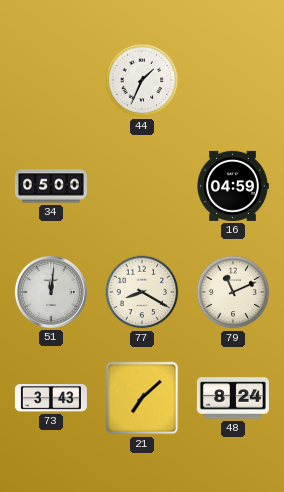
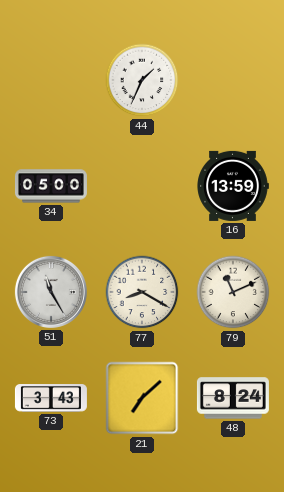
16: 04:59 -> 13:59
51: 12:01 -> 11:25
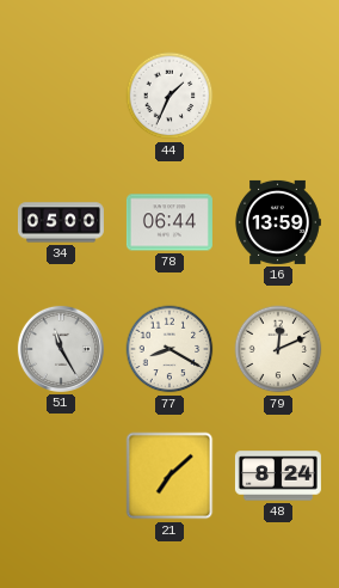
78: none -> 06:44
79: 11:11 -> 12:11
73: 3:43 -> none
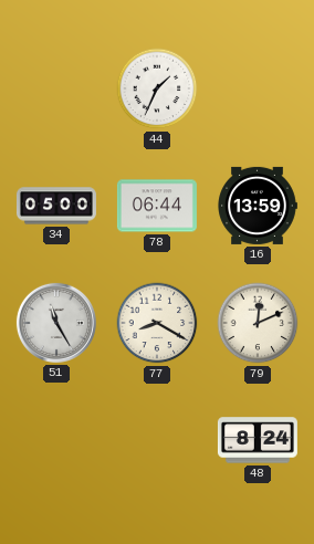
21: 7:08 -> none
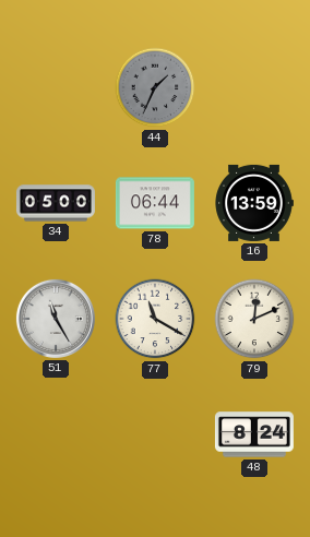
44 dial: white -> grey
77: 8:20 -> 11:20
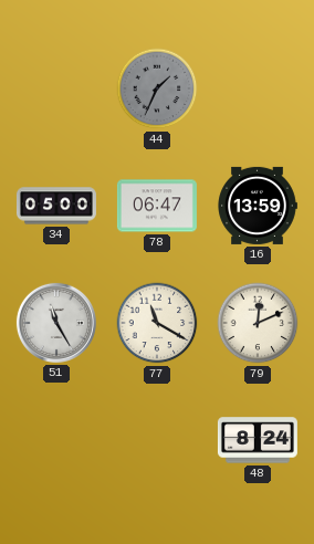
78: 06:44 -> 06:47
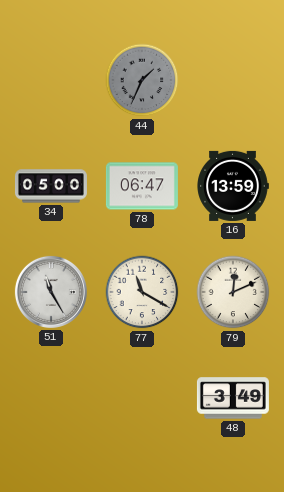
48: 8:24 -> 3:49
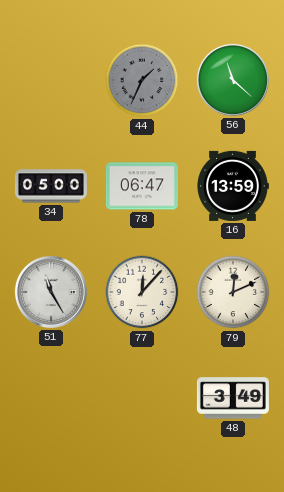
56: none -> 11:22
77: 11:20 -> 12:07
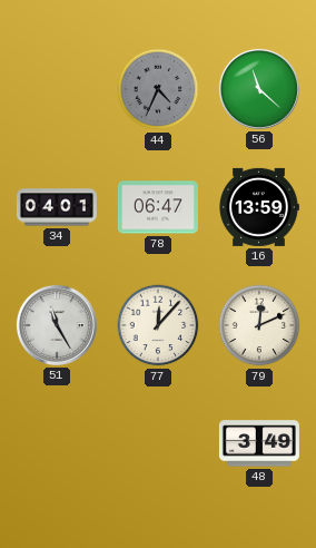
44: 1:34 -> 4:34
34: 05:00 -> 04:01
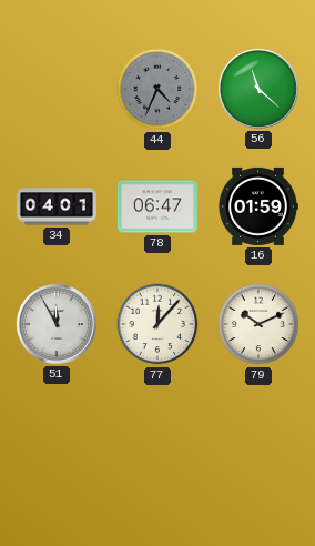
16: 13:59 -> 01:59
51: 11:25 -> 11:55
79: 12:11 -> 10:11
48: 3:49 -> none
